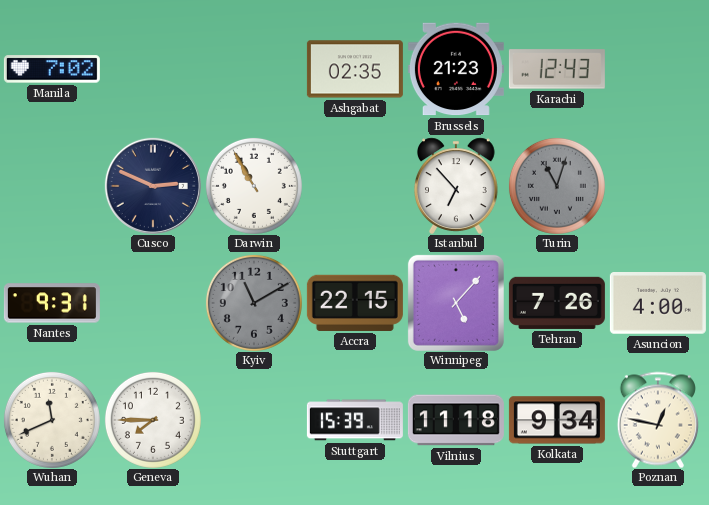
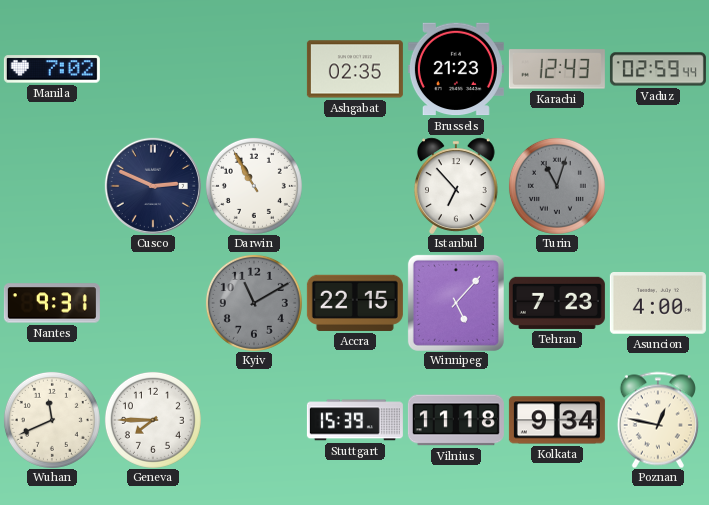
Vaduz: none -> 02:59
Tehran: 7:26 -> 7:23
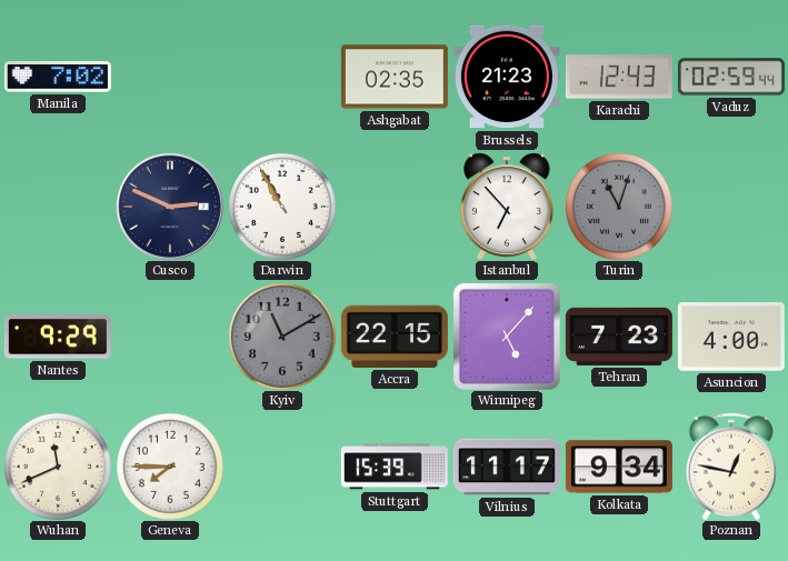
Nantes: 9:31 -> 9:29
Vilnius: 11:18 -> 11:17
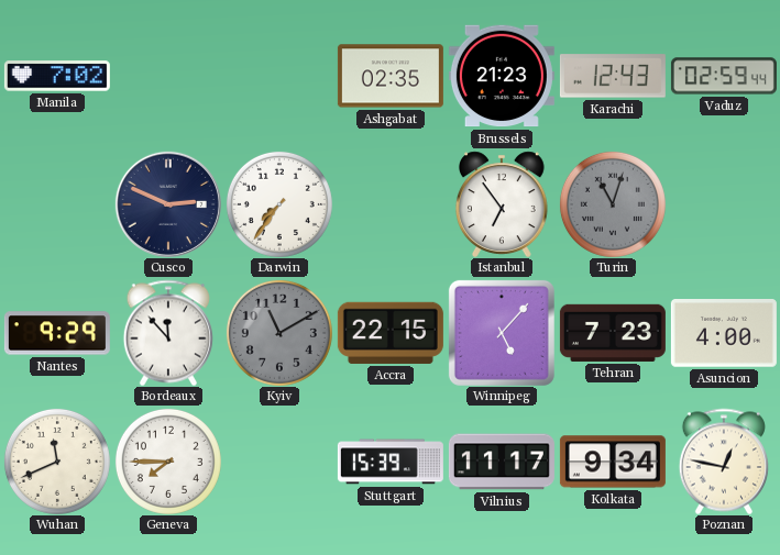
Darwin: 10:55 -> 7:36
Istanbul: 6:53 -> 6:54
Bordeaux: none -> 11:53
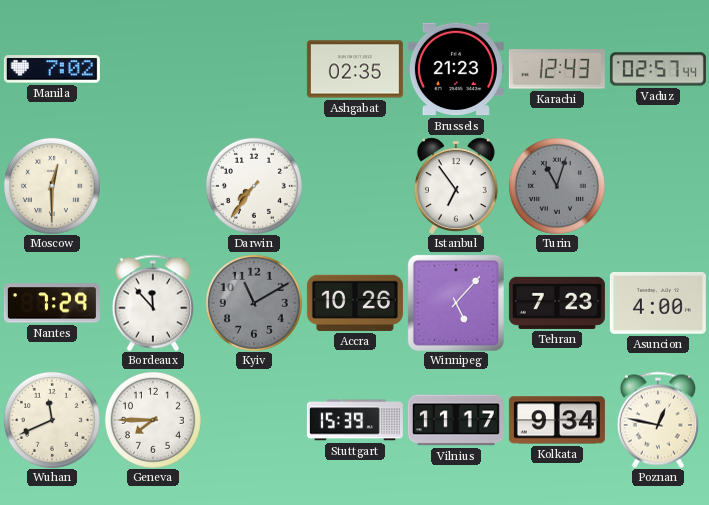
Vaduz: 02:59 -> 02:57
Moscow: none -> 12:30
Cusco: 2:49 -> none
Nantes: 9:29 -> 7:29
Accra: 22:15 -> 10:26
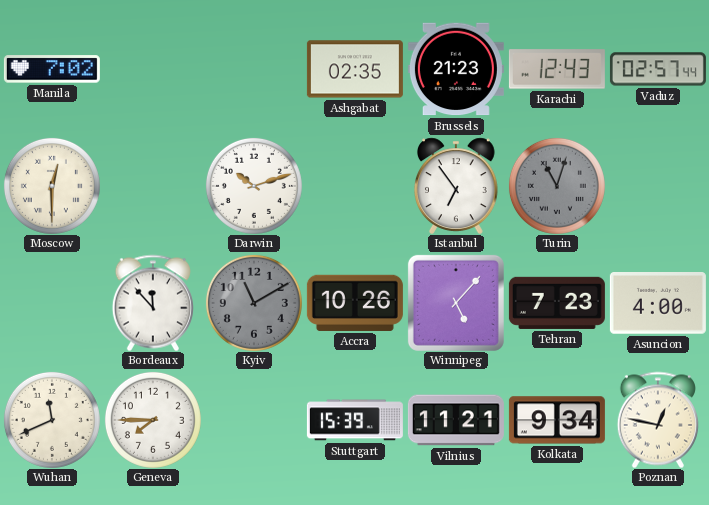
Darwin: 7:36 -> 10:12
Nantes: 7:29 -> none
Vilnius: 11:17 -> 11:21
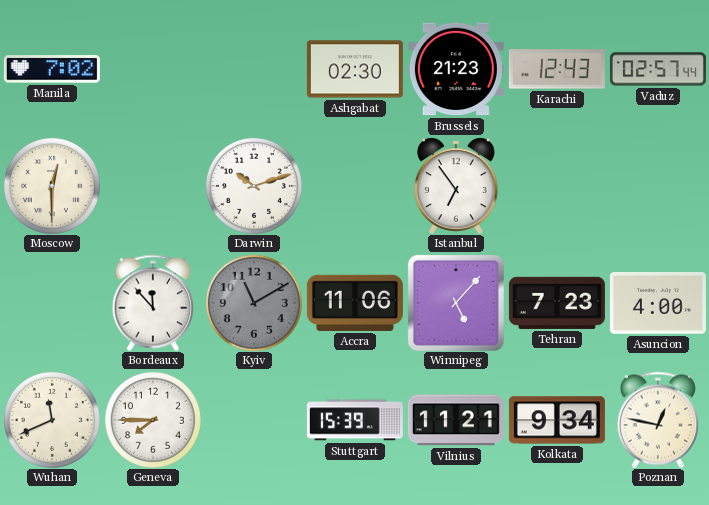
Ashgabat: 02:35 -> 02:30
Turin: 11:03 -> none
Accra: 10:26 -> 11:06
